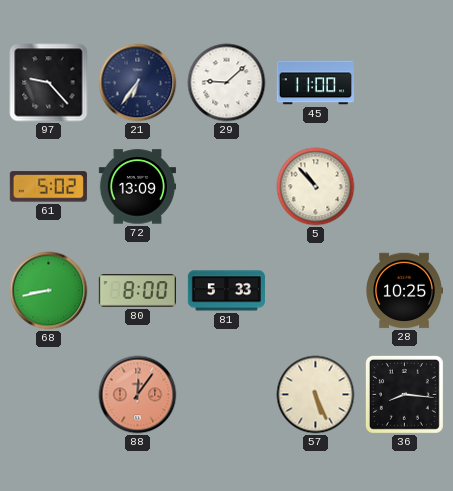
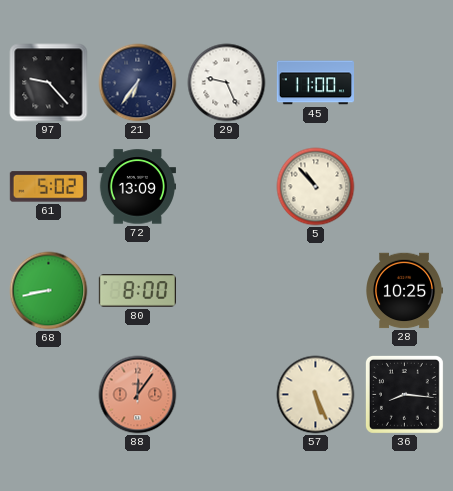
29: 9:08 -> 9:26
81: 5:33 -> none
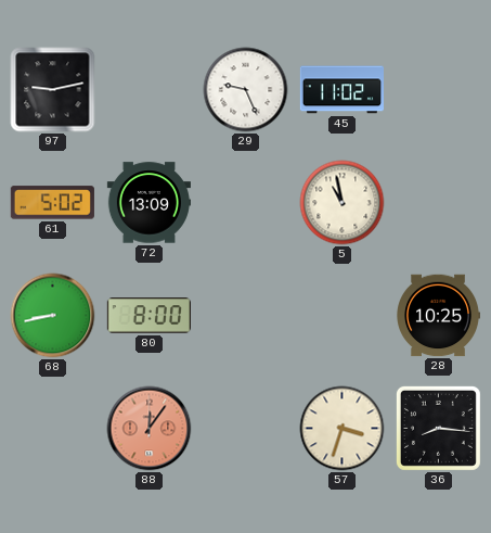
97: 9:23 -> 9:13
21: 6:36 -> none
45: 11:00 -> 11:02
5: 10:53 -> 10:58
57: 5:26 -> 3:33
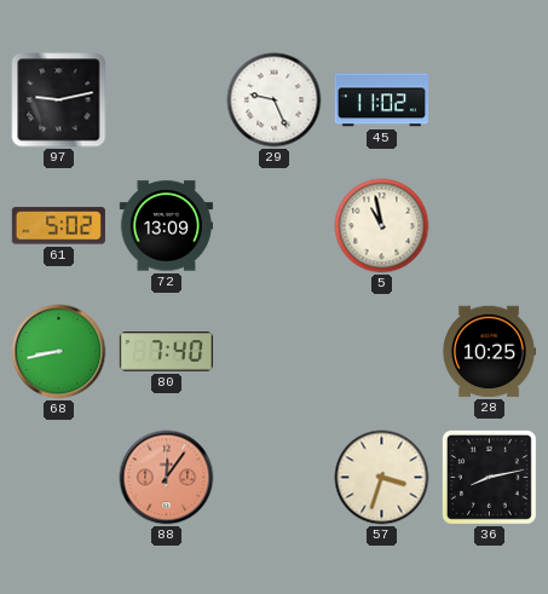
80: 8:00 -> 7:40
36: 8:16 -> 8:13
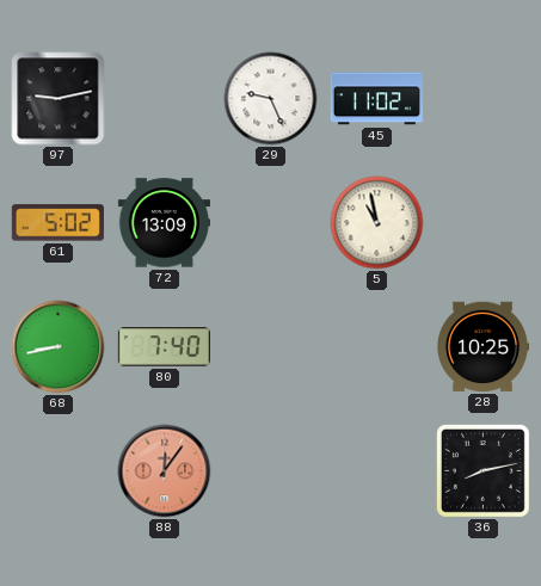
57: 3:33 -> none
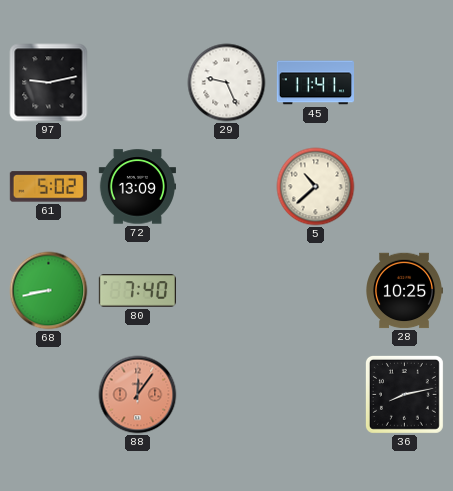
45: 11:02 -> 11:41
5: 10:58 -> 10:38
